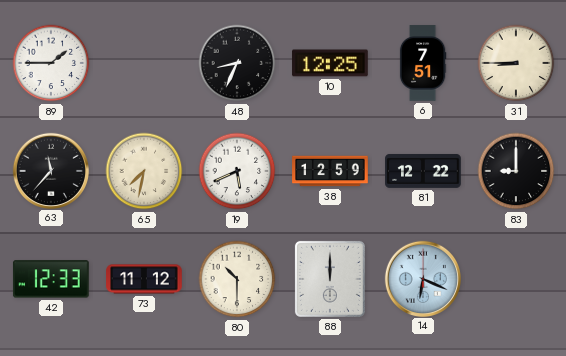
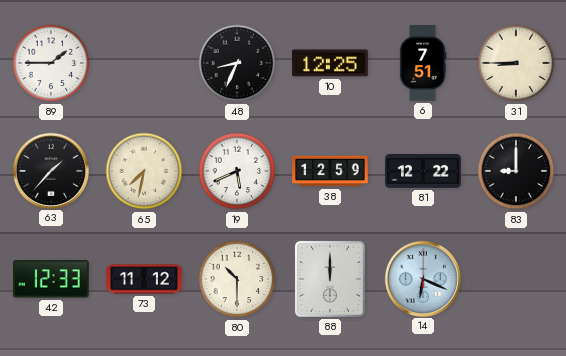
63: 11:37 -> 1:37
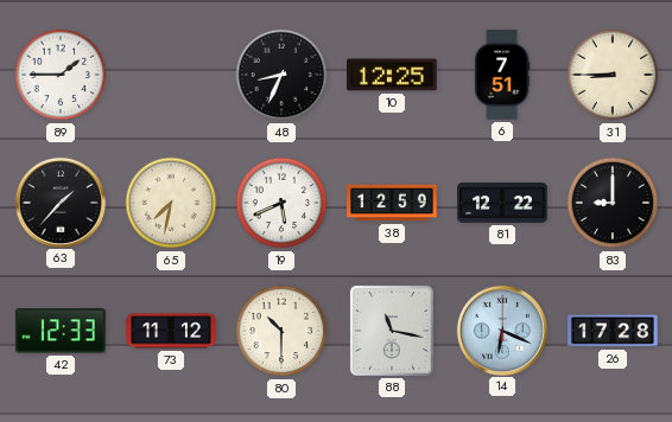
88: 12:00 -> 11:17
26: none -> 17:28
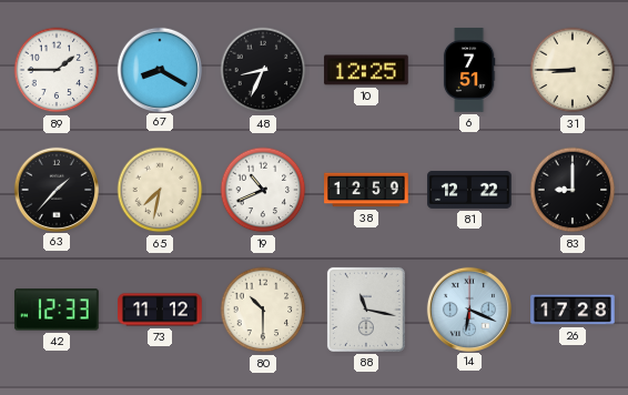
67: none -> 8:20
19: 5:41 -> 10:41
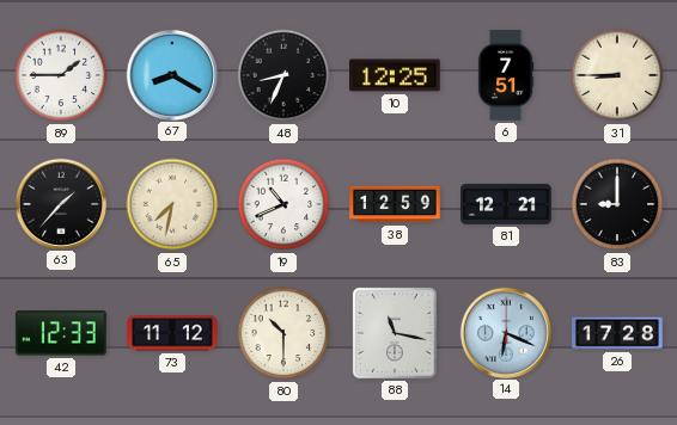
81: 12:22 -> 12:21
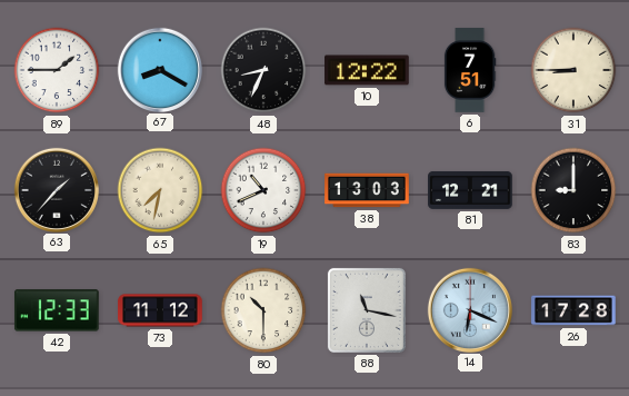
10: 12:25 -> 12:22
38: 12:59 -> 13:03
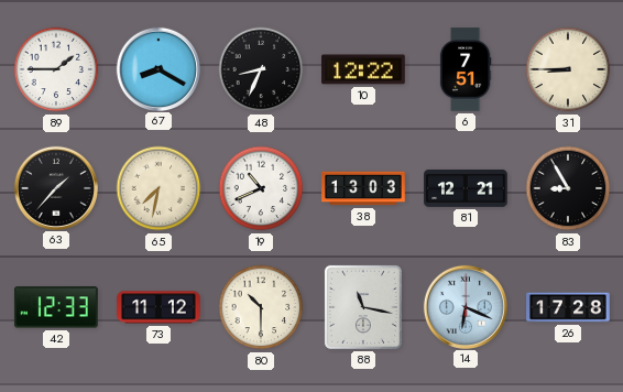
83: 9:00 -> 8:55
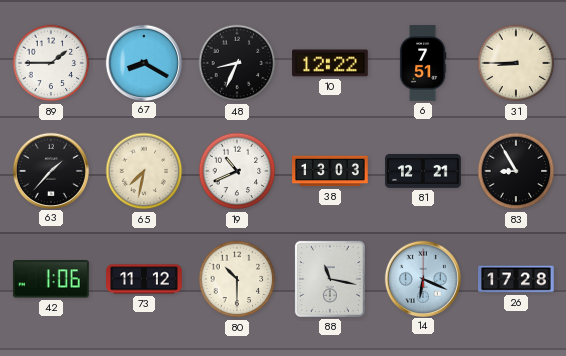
42: 12:33 -> 1:06
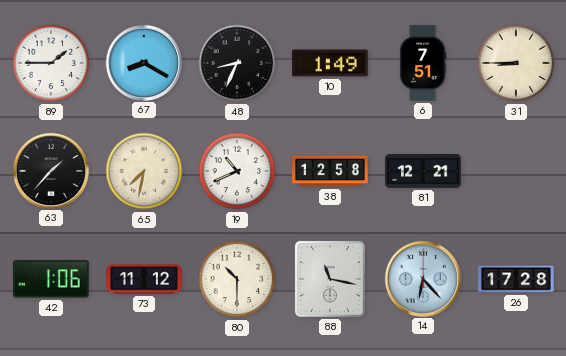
10: 12:22 -> 1:49
38: 13:03 -> 12:58
83: 8:55 -> none
14: 6:19 -> 6:23
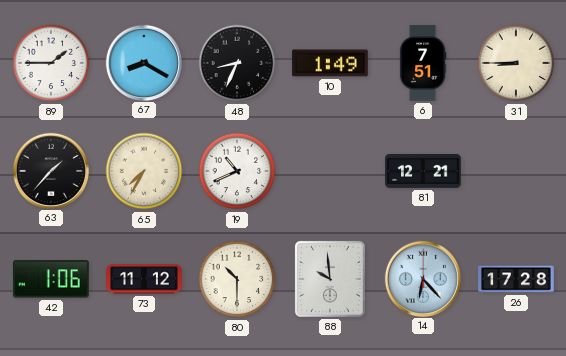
65: 7:32 -> 7:35
38: 12:58 -> none
88: 11:17 -> 9:59
